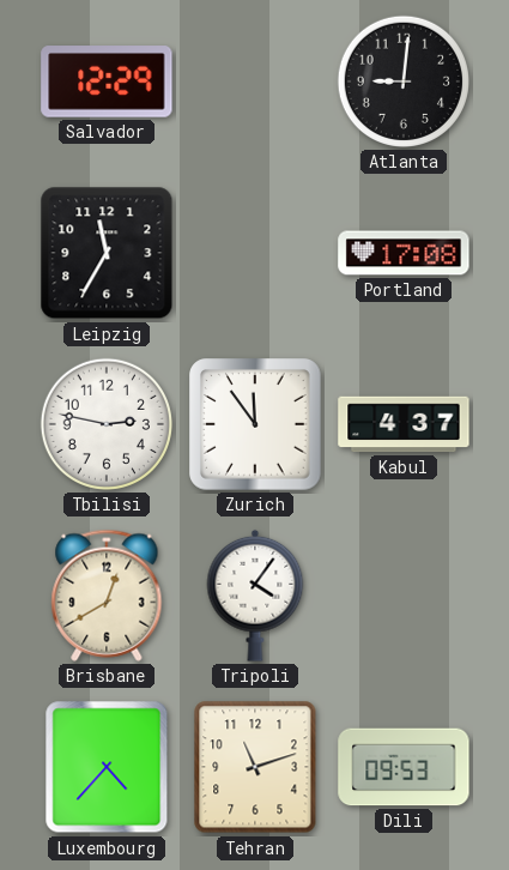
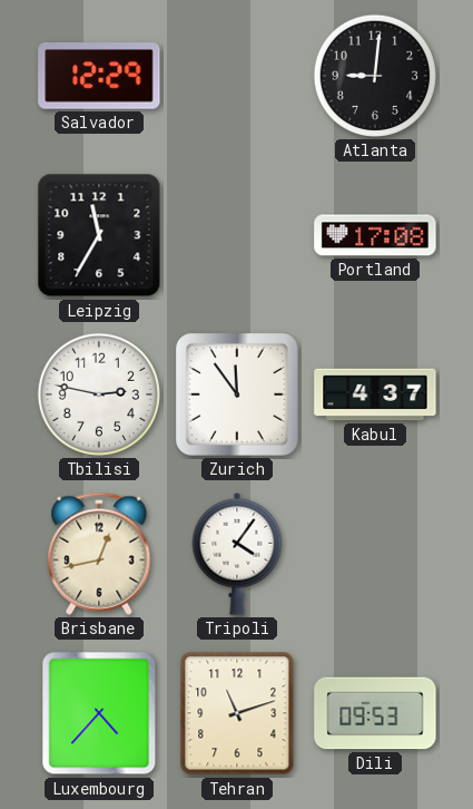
Brisbane: 12:40 -> 12:43
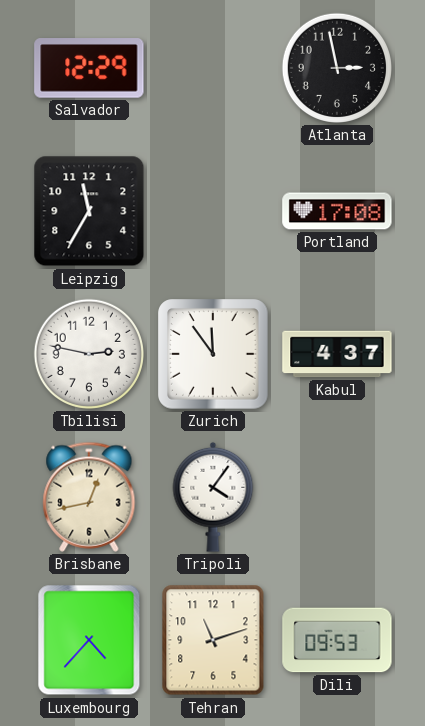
Atlanta: 9:01 -> 2:58
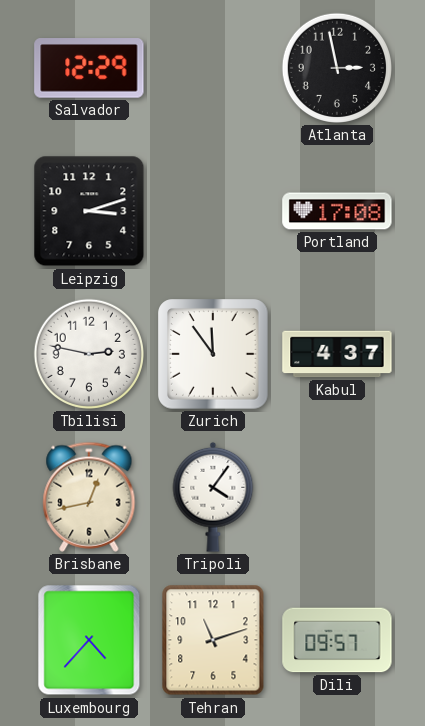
Leipzig: 11:35 -> 3:12
Dili: 09:53 -> 09:57
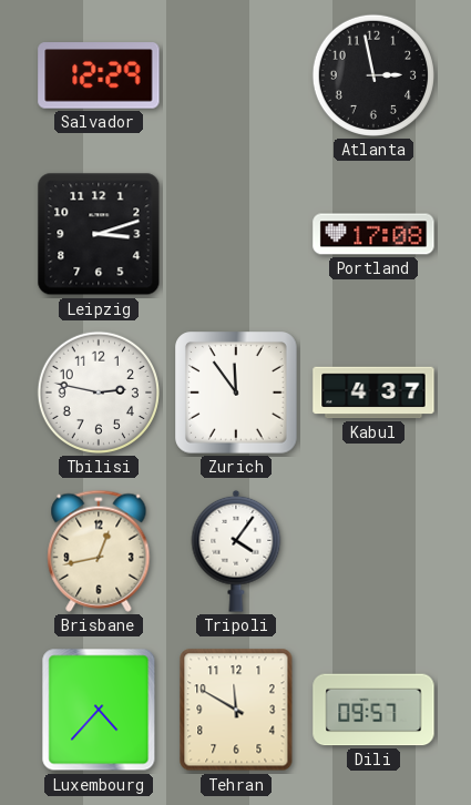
Tehran: 11:12 -> 11:50
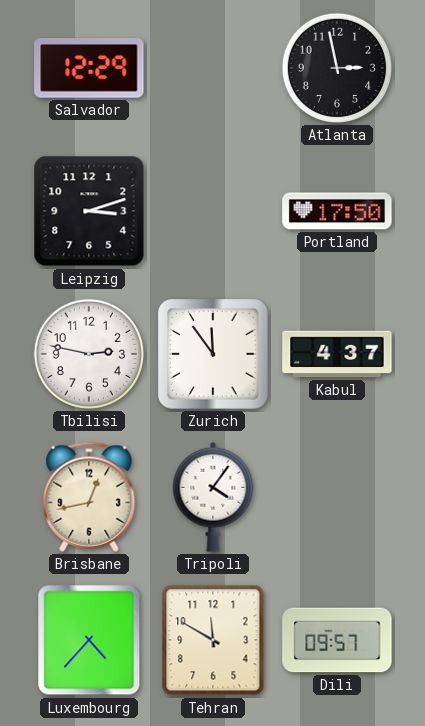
Portland: 17:08 -> 17:50
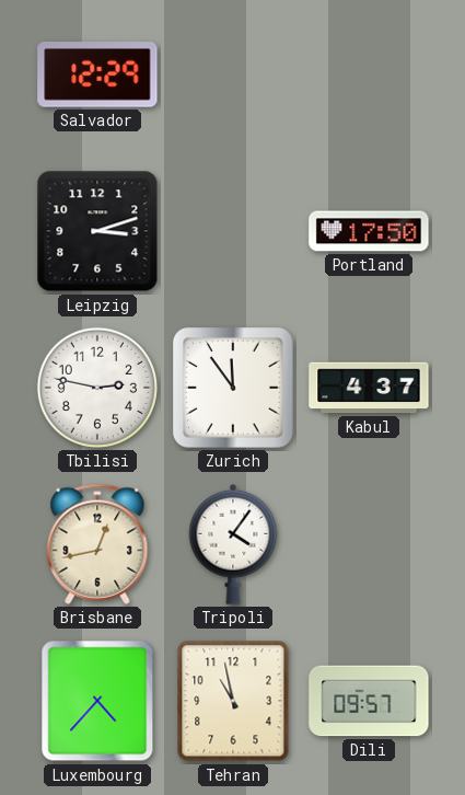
Atlanta: 2:58 -> none
Tehran: 11:50 -> 10:58
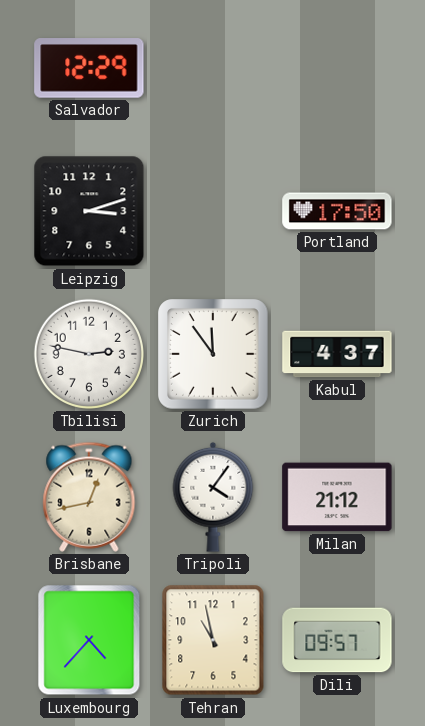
Milan: none -> 21:12
